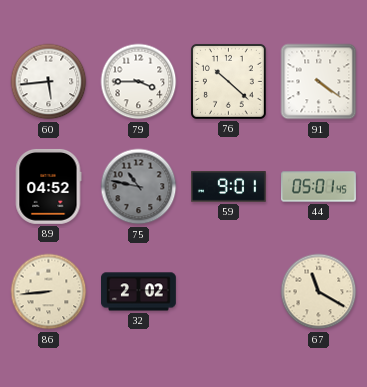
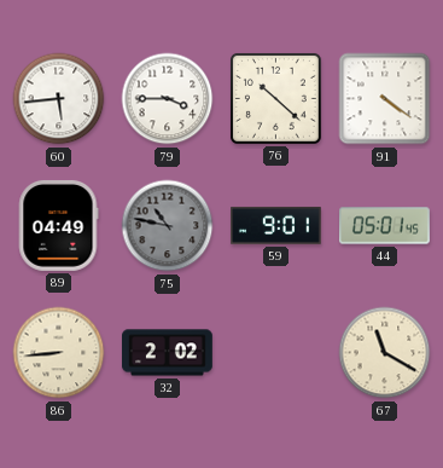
89: 04:52 -> 04:49
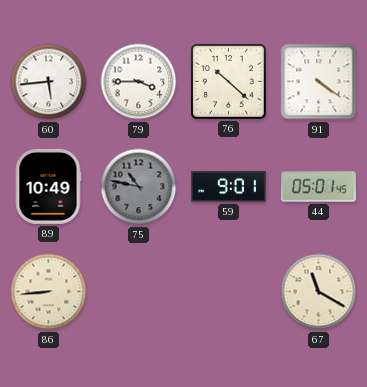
89: 04:49 -> 10:49
32: 2:02 -> none
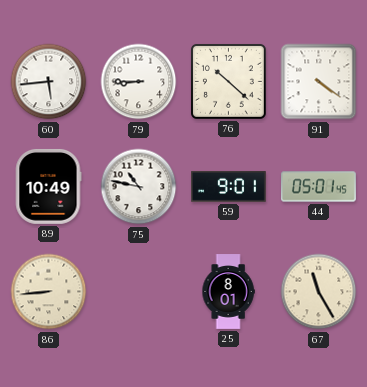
79: 3:45 -> 8:45
75 dial: grey -> white
25: none -> 8:01
67: 11:20 -> 11:25
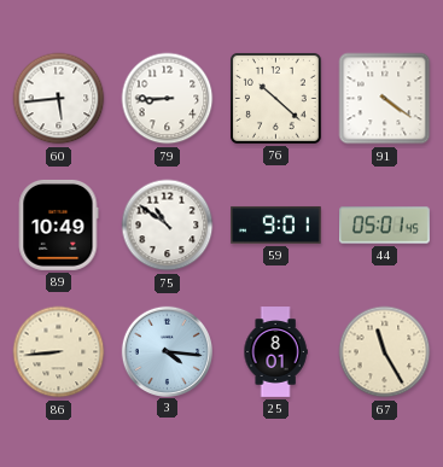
75: 10:47 -> 10:51
3: none -> 4:16
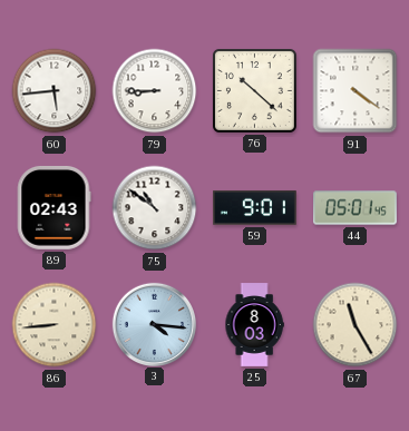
89: 10:49 -> 02:43
25: 8:01 -> 8:03
